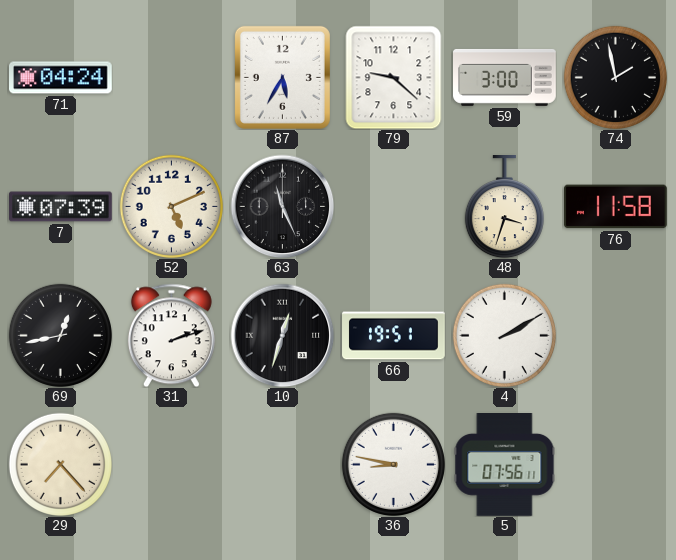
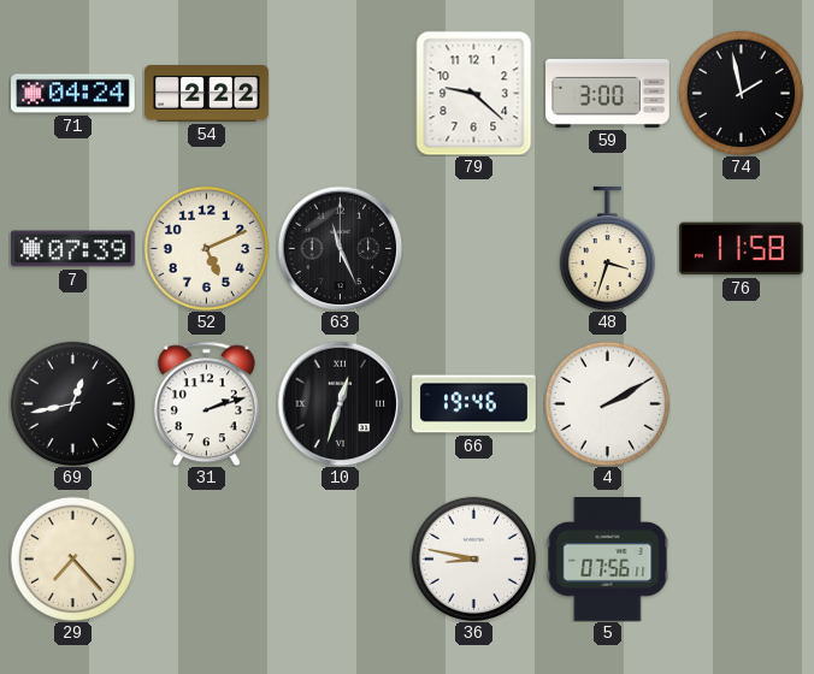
54: none -> 2:22
87: 5:35 -> none
66: 19:51 -> 19:46
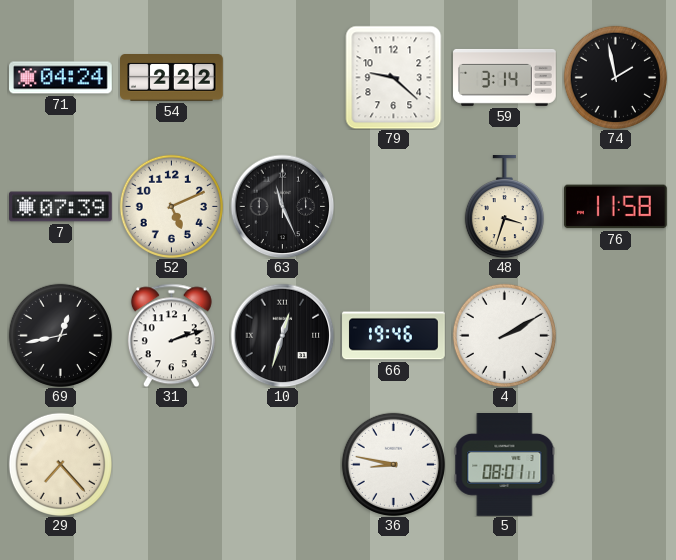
59: 3:00 -> 3:14
5: 07:56 -> 08:01
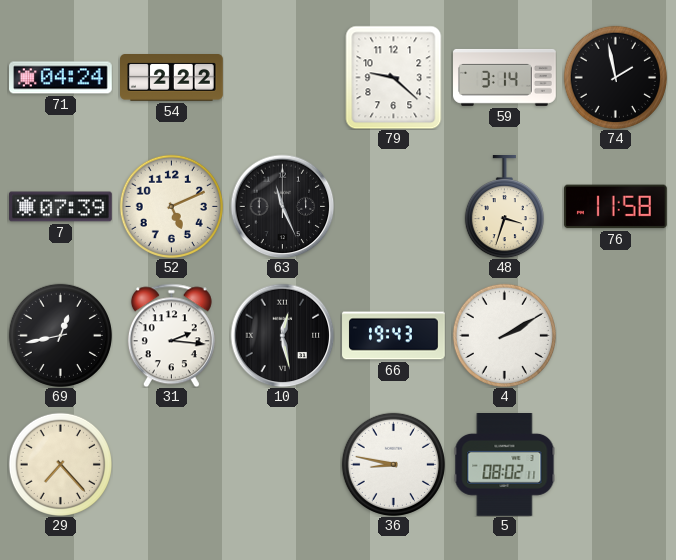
31: 2:12 -> 2:16
10: 12:33 -> 12:28
66: 19:46 -> 19:43
5: 08:01 -> 08:02
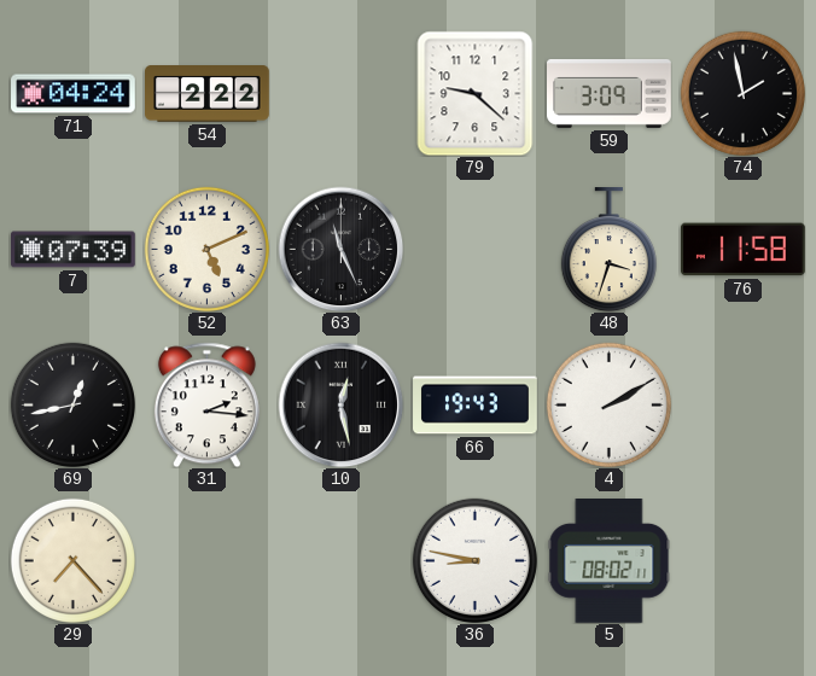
59: 3:14 -> 3:09
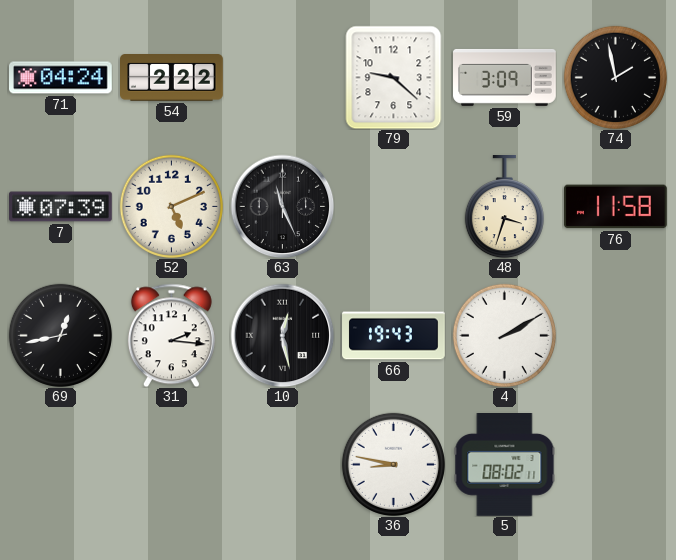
29: 7:23 -> none
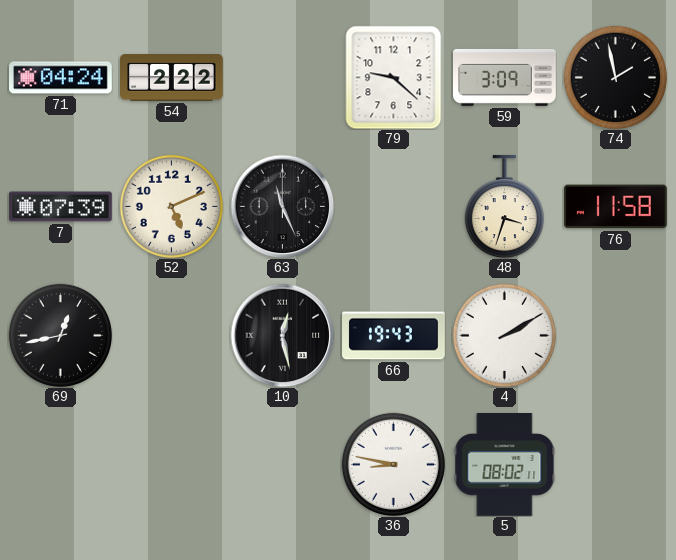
31: 2:16 -> none
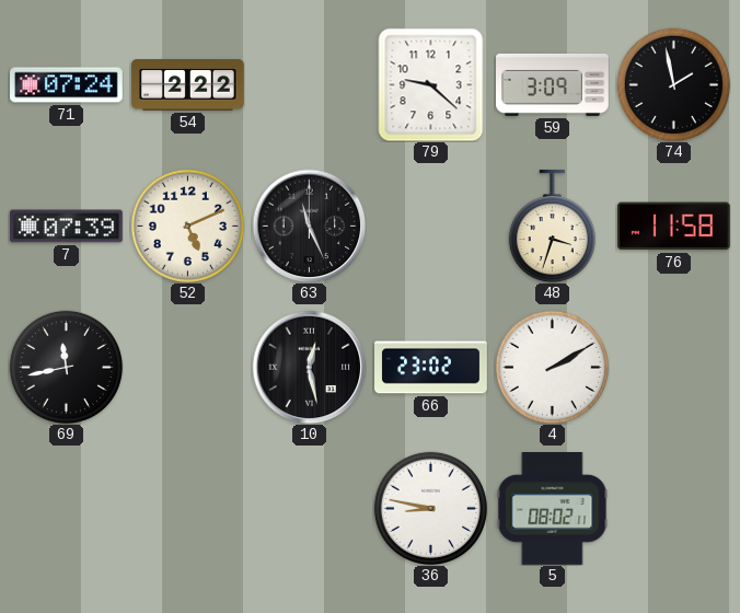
71: 04:24 -> 07:24
69: 12:43 -> 11:43
66: 19:43 -> 23:02
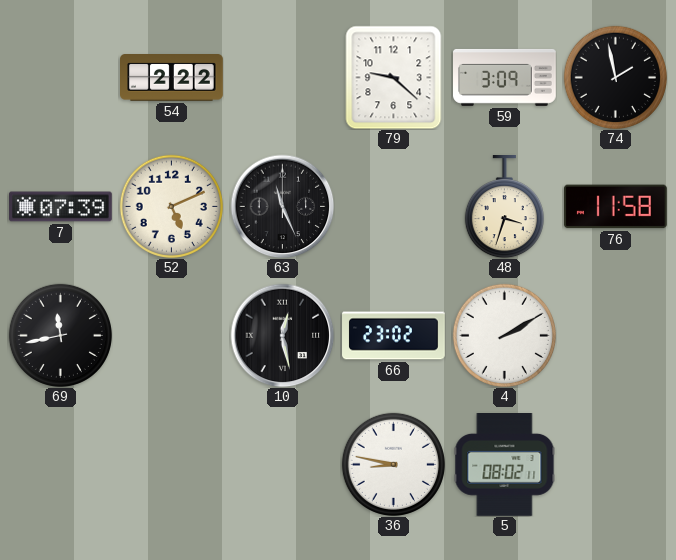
71: 07:24 -> none
